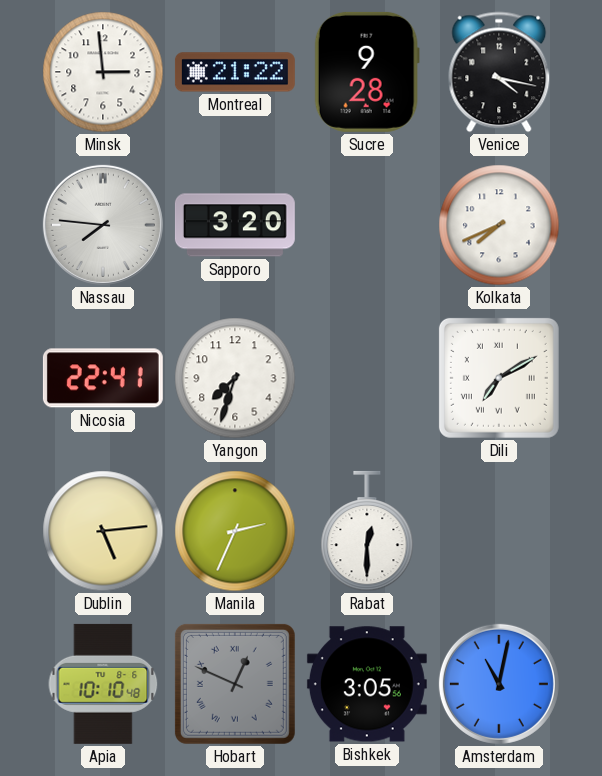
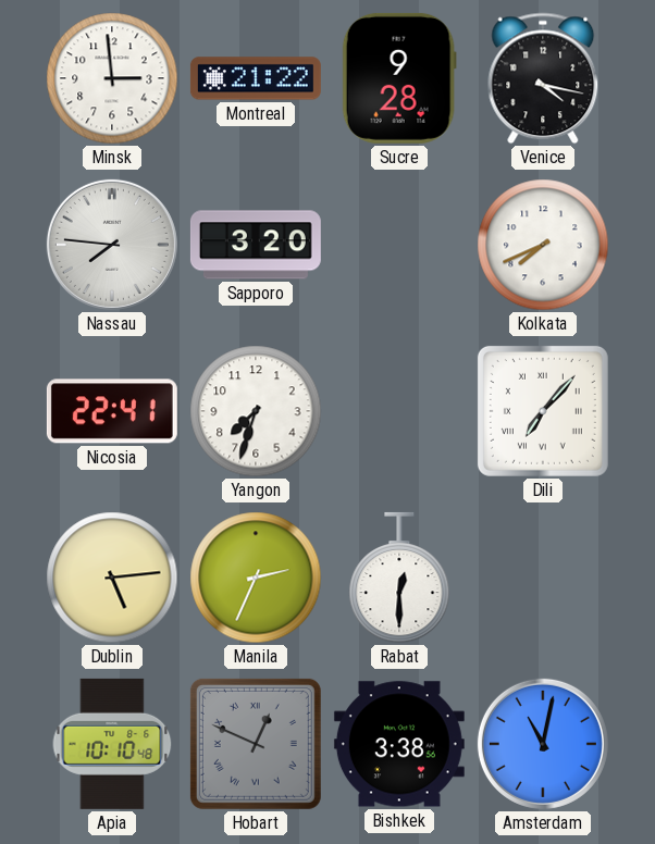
Dili: 7:10 -> 7:07
Bishkek: 3:05 -> 3:38
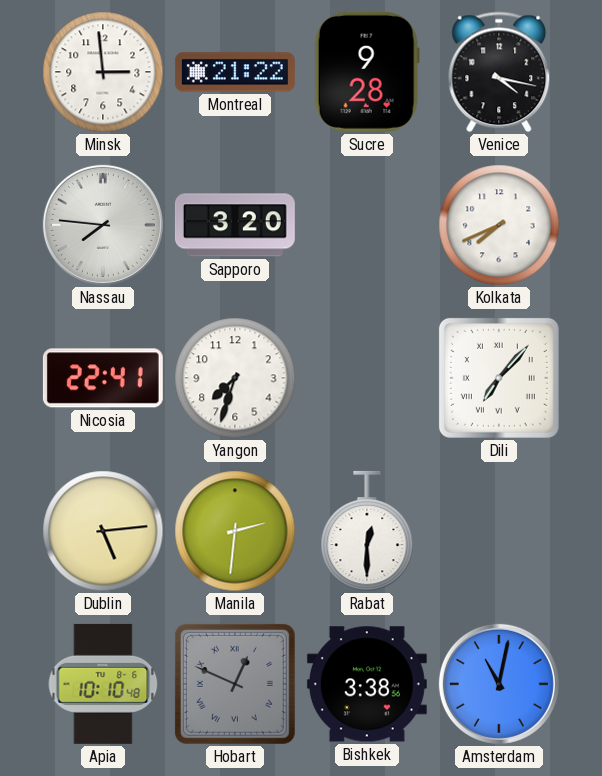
Manila: 2:34 -> 2:31
